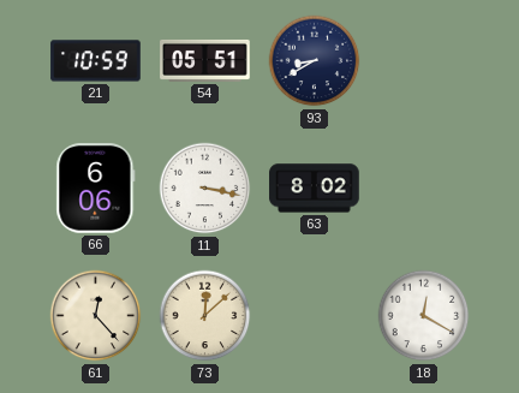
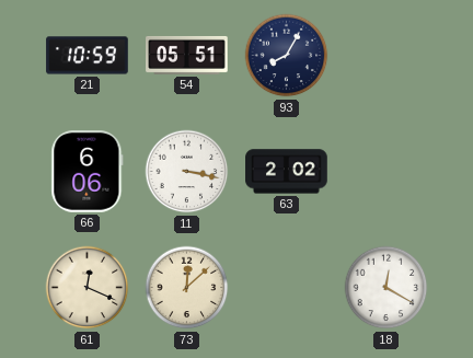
93: 8:40 -> 8:05
63: 8:02 -> 2:02
61: 12:23 -> 12:19
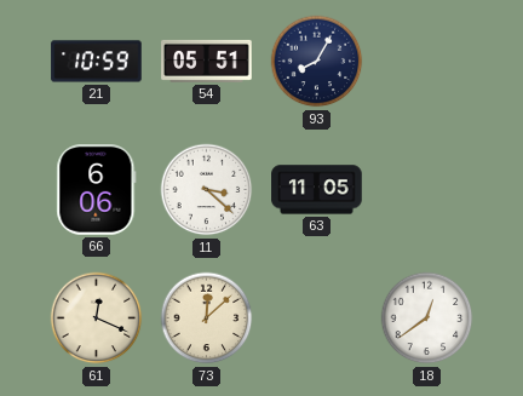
11: 3:17 -> 3:22
63: 2:02 -> 11:05
18: 12:20 -> 12:39
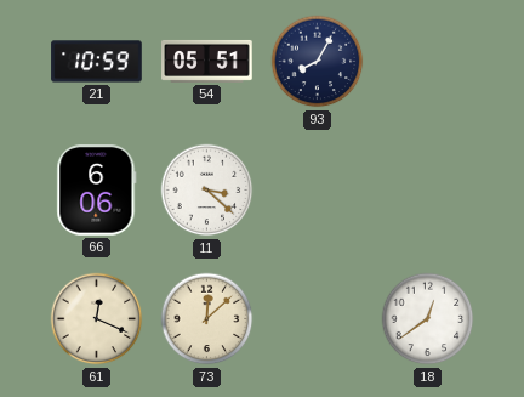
63: 11:05 -> none
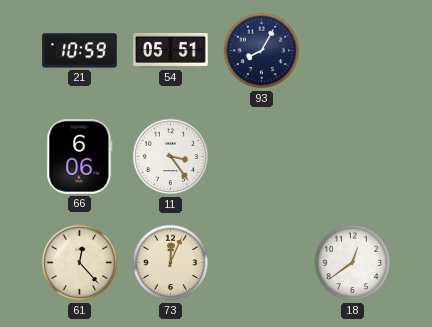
11: 3:22 -> 3:24
61: 12:19 -> 12:23
73: 12:08 -> 12:04
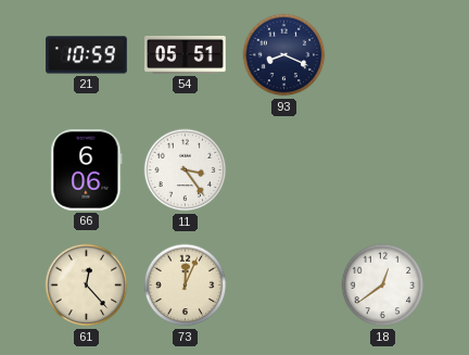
93: 8:05 -> 8:19
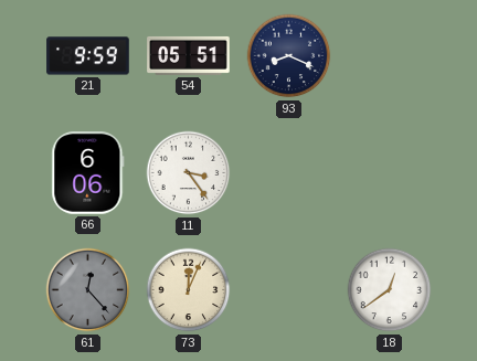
21: 10:59 -> 9:59
61 dial: cream -> grey
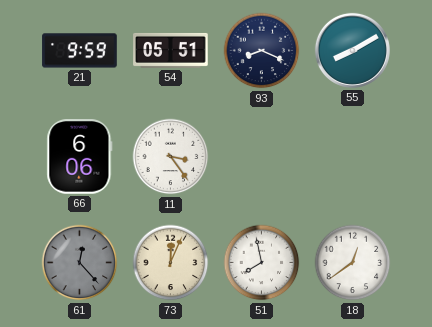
55: none -> 8:10
51: none -> 7:58
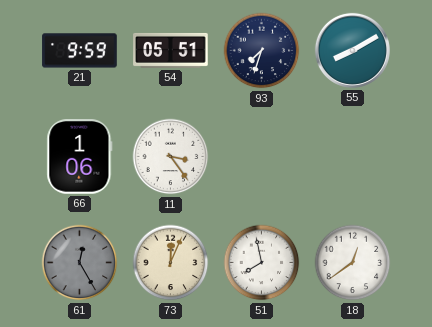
93: 8:19 -> 7:33
66: 6:06 -> 1:06
61: 12:23 -> 12:25
